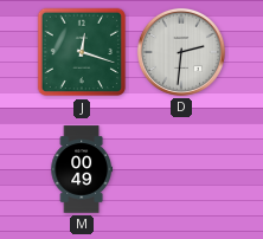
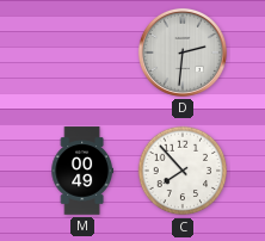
J: 12:18 -> none
C: none -> 7:53
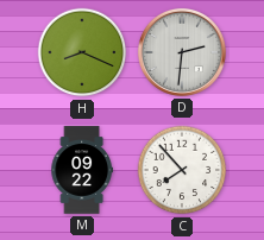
H: none -> 8:19
M: 00:49 -> 09:22
